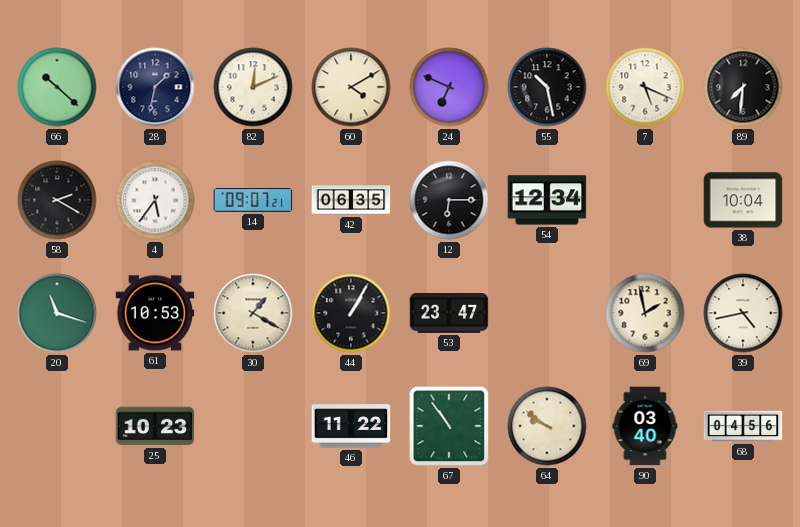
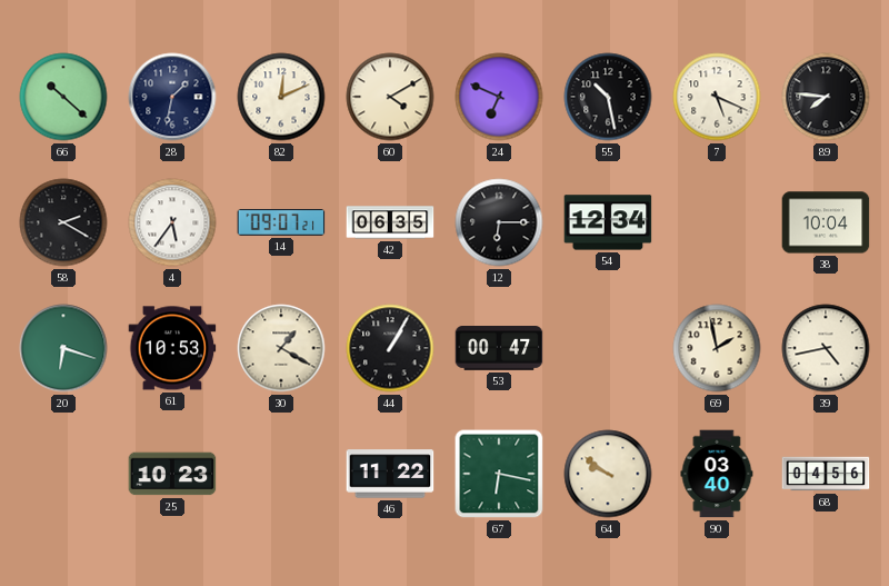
89: 7:31 -> 7:46
20: 11:18 -> 6:18
53: 23:47 -> 00:47
67: 10:54 -> 6:17
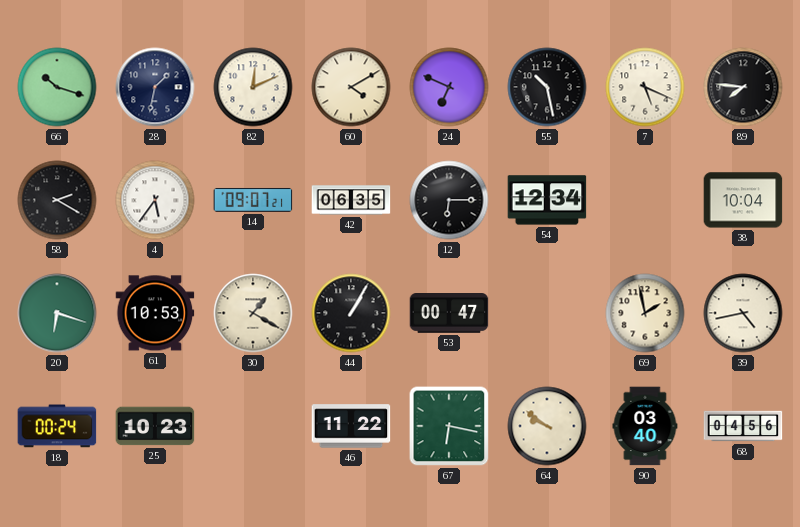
66: 10:22 -> 10:18
18: none -> 00:24
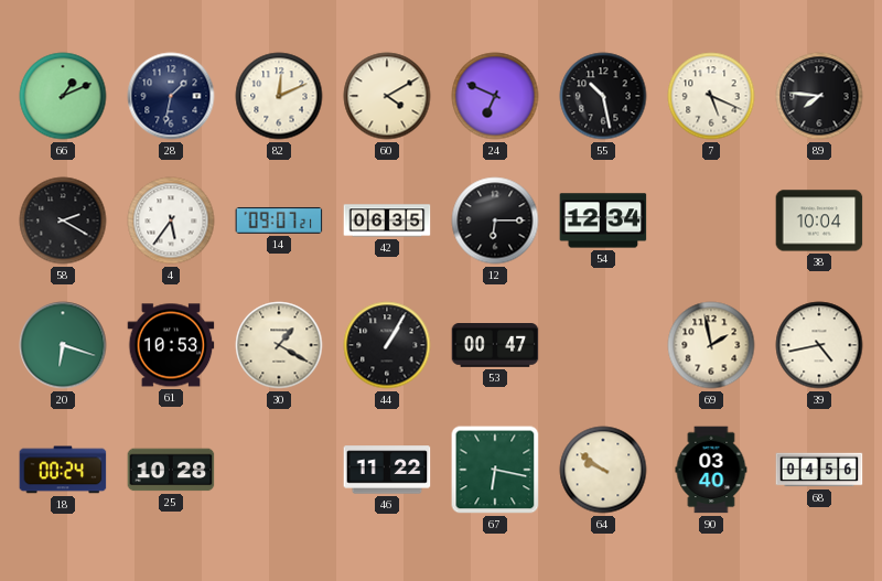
66: 10:18 -> 1:11
25: 10:23 -> 10:28
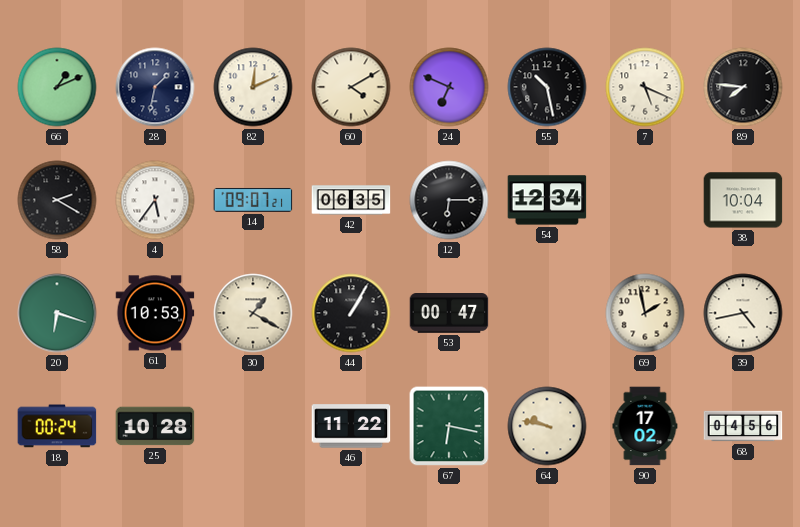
64: 9:51 -> 9:47
90: 03:40 -> 17:02
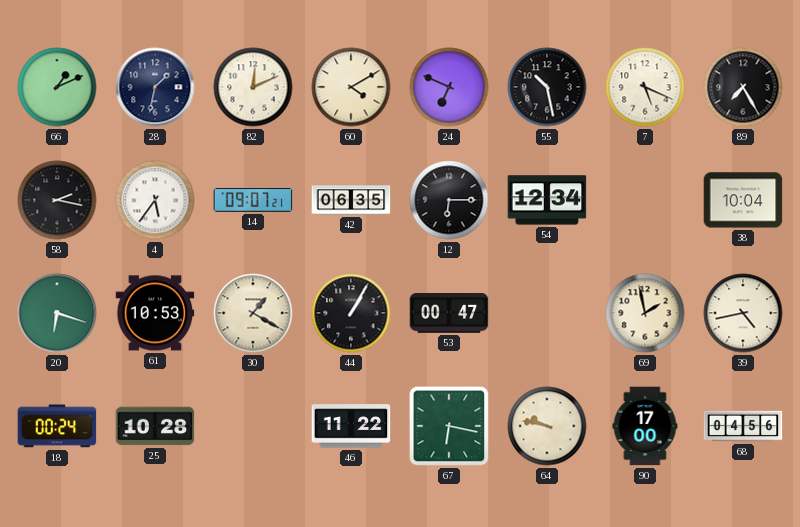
89: 7:46 -> 7:25
58: 2:20 -> 2:17
90: 17:02 -> 17:00
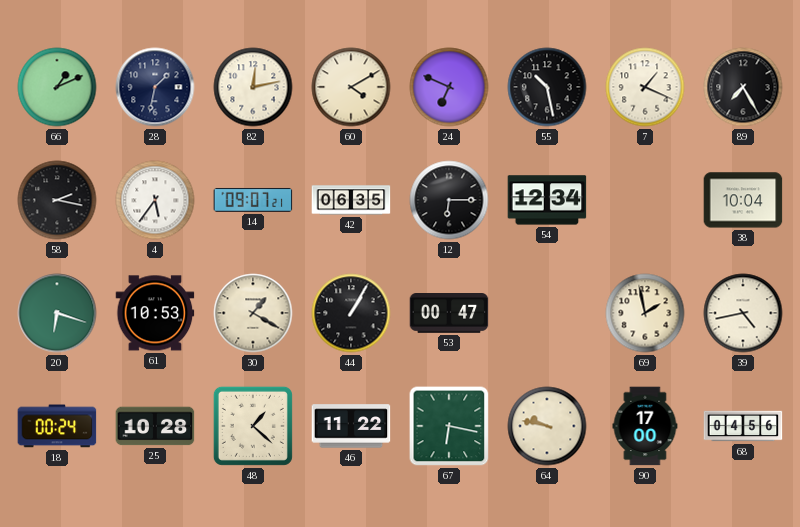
82: 12:11 -> 12:13
7: 5:19 -> 1:19
48: none -> 1:22
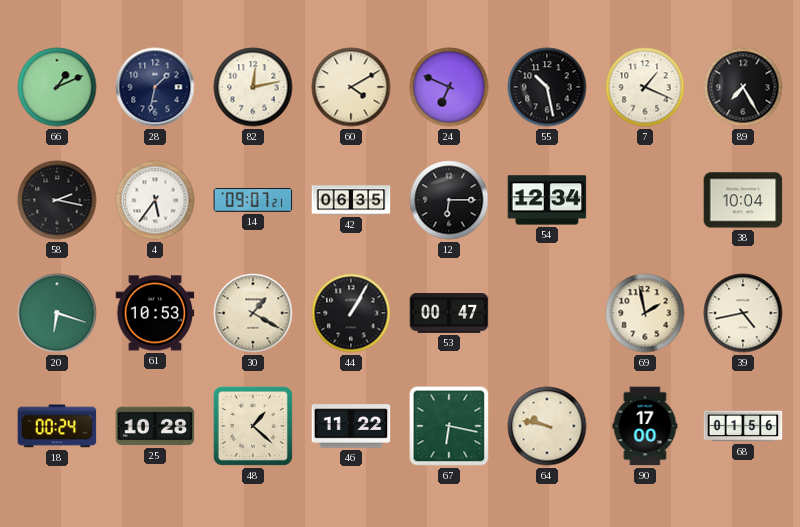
68: 04:56 -> 01:56
